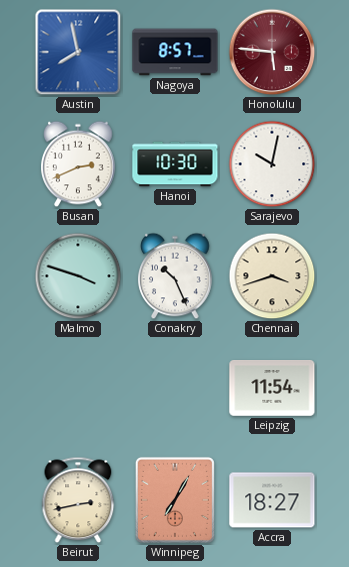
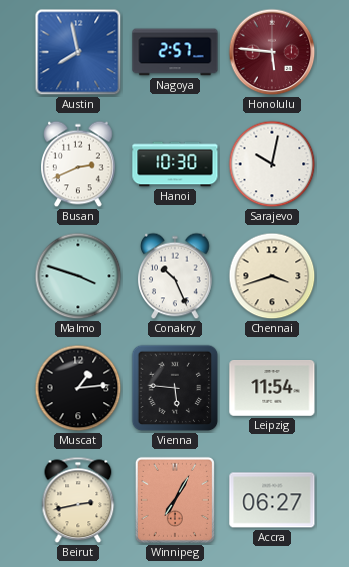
Nagoya: 8:57 -> 2:57
Muscat: none -> 1:14
Vienna: none -> 5:46
Accra: 18:27 -> 06:27
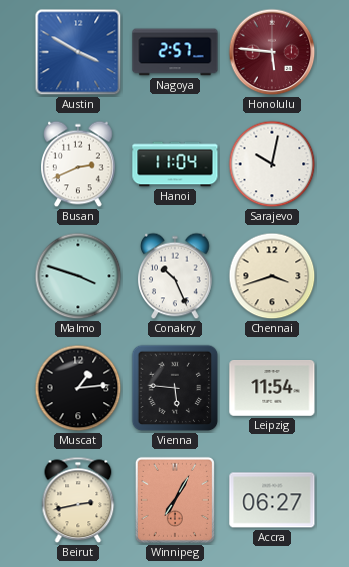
Austin: 7:58 -> 3:50
Hanoi: 10:30 -> 11:04
